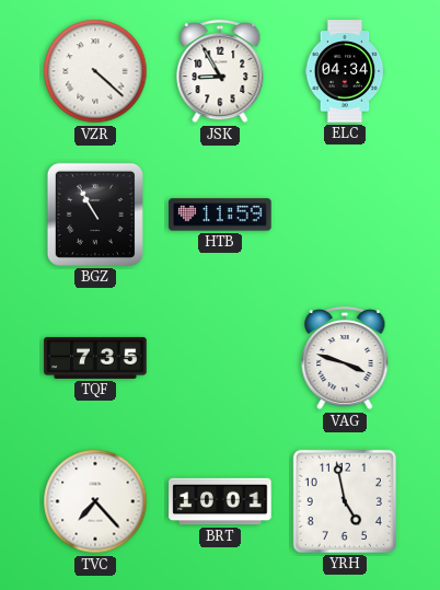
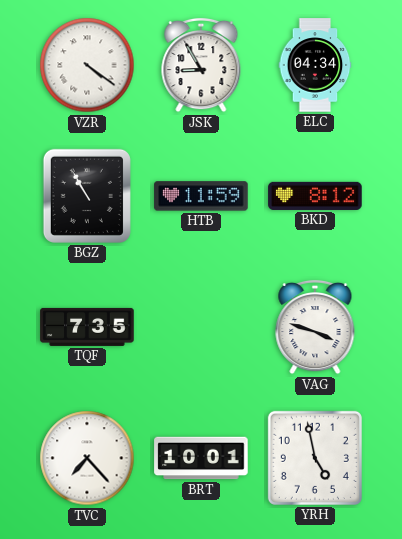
VZR: 4:22 -> 4:21
BKD: none -> 8:12
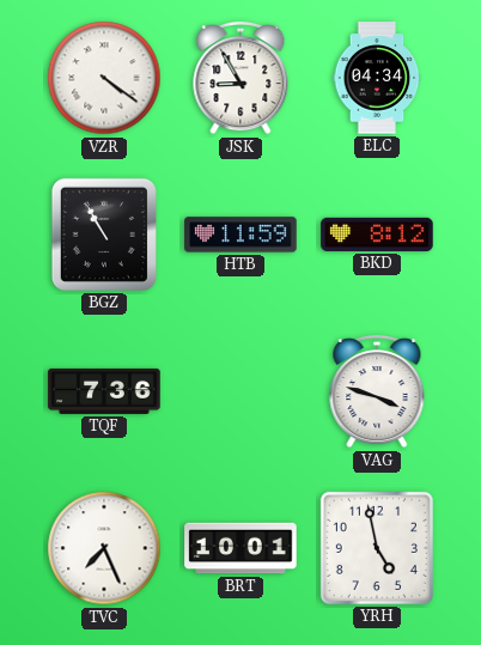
TQF: 7:35 -> 7:36
TVC: 7:23 -> 7:26
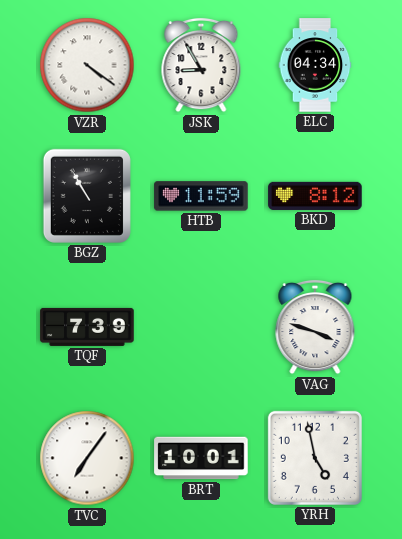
TQF: 7:36 -> 7:39
TVC: 7:26 -> 7:06
